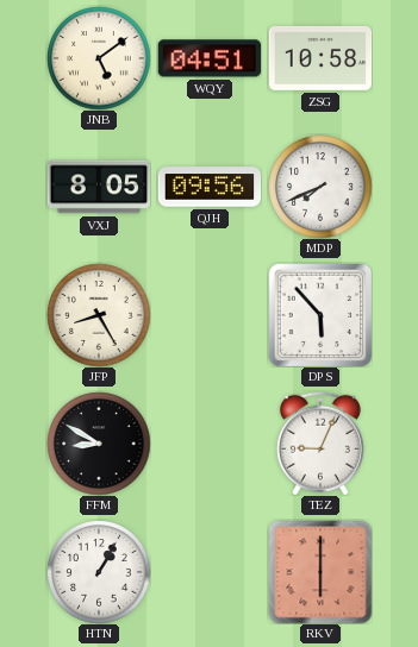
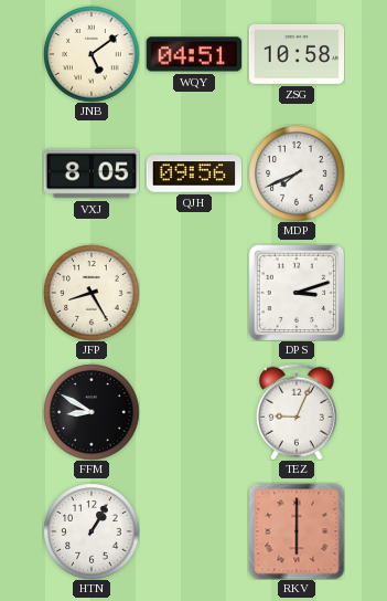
DPS: 5:53 -> 3:12
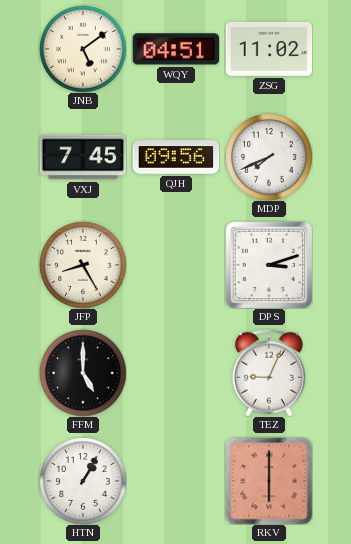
ZSG: 10:58 -> 11:02
VXJ: 8:05 -> 7:45
FFM: 8:50 -> 5:00
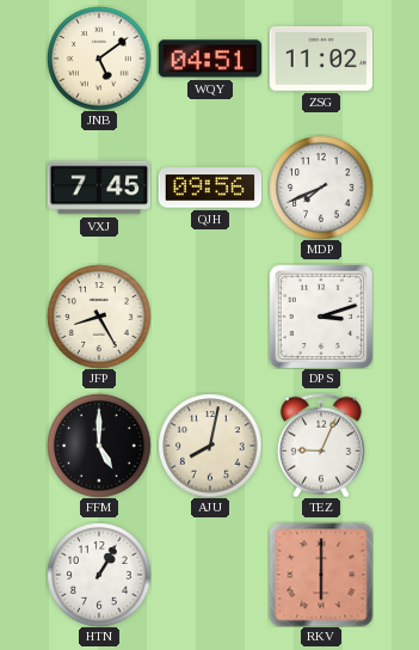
AJU: none -> 8:02
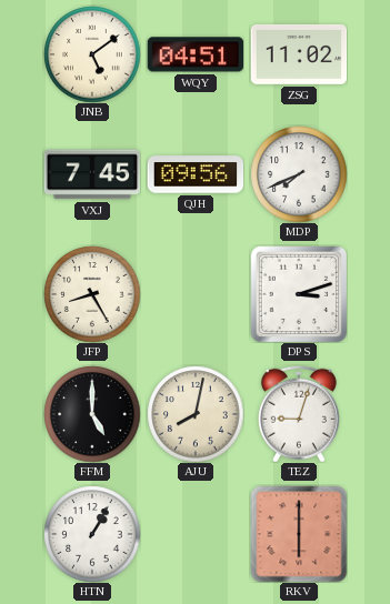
TEZ: 9:04 -> 9:03
